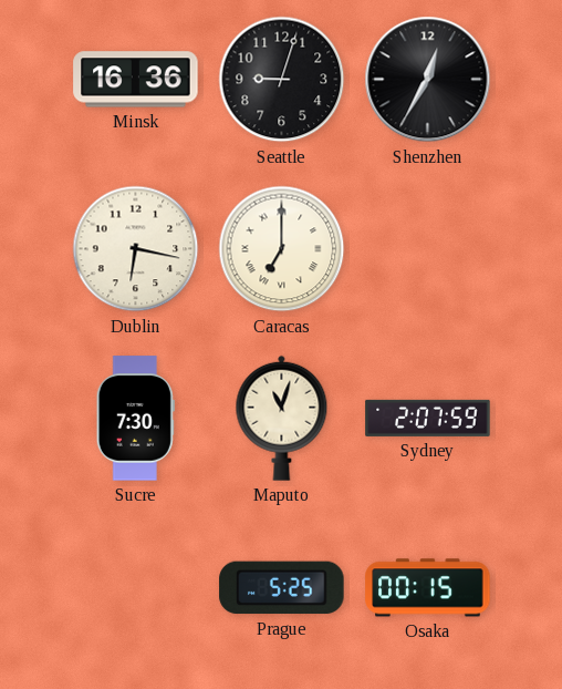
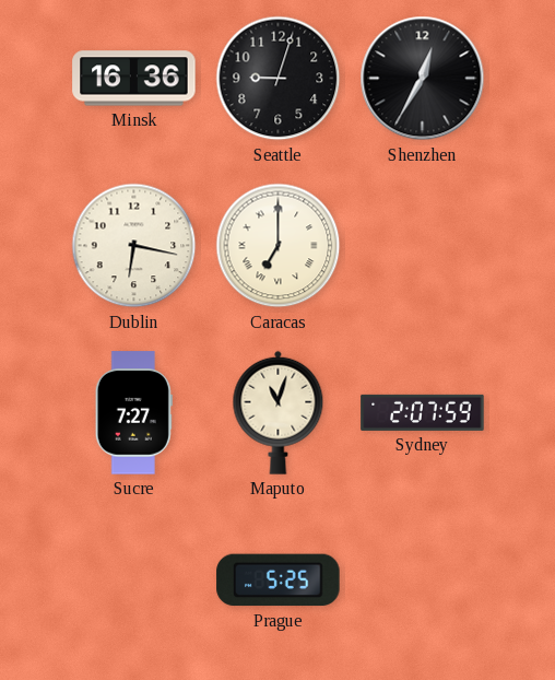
Sucre: 7:30 -> 7:27
Osaka: 00:15 -> none
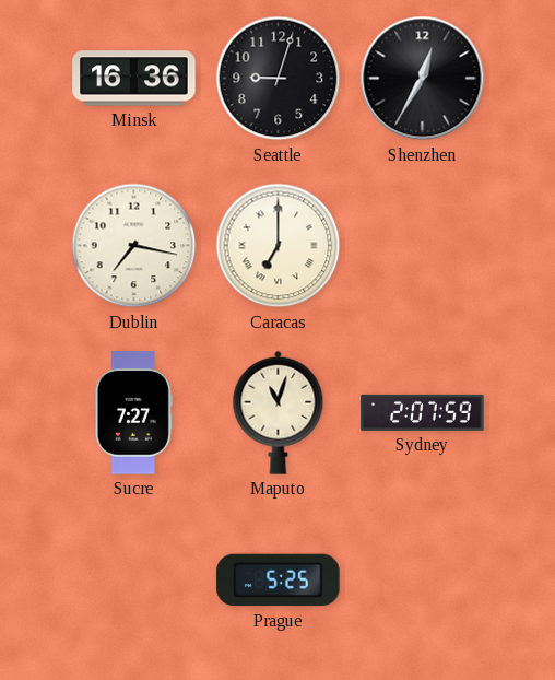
Dublin: 6:17 -> 7:17
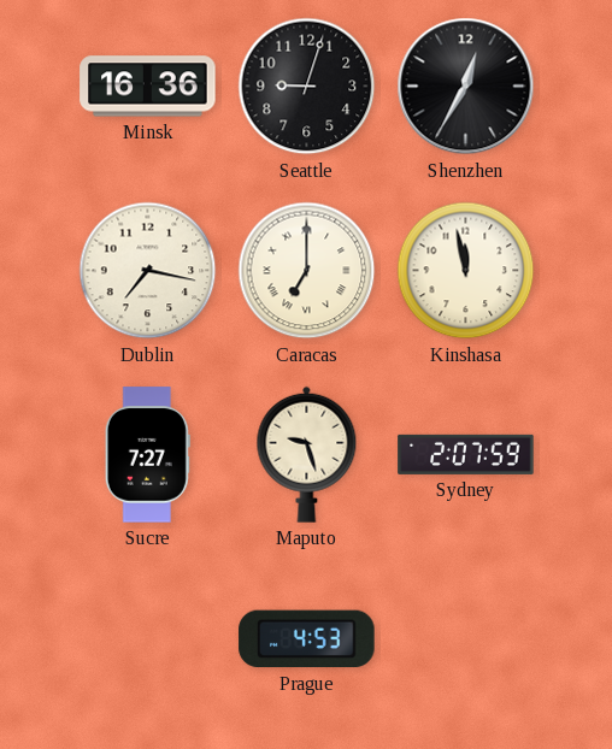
Kinshasa: none -> 11:58
Maputo: 11:03 -> 9:27
Prague: 5:25 -> 4:53
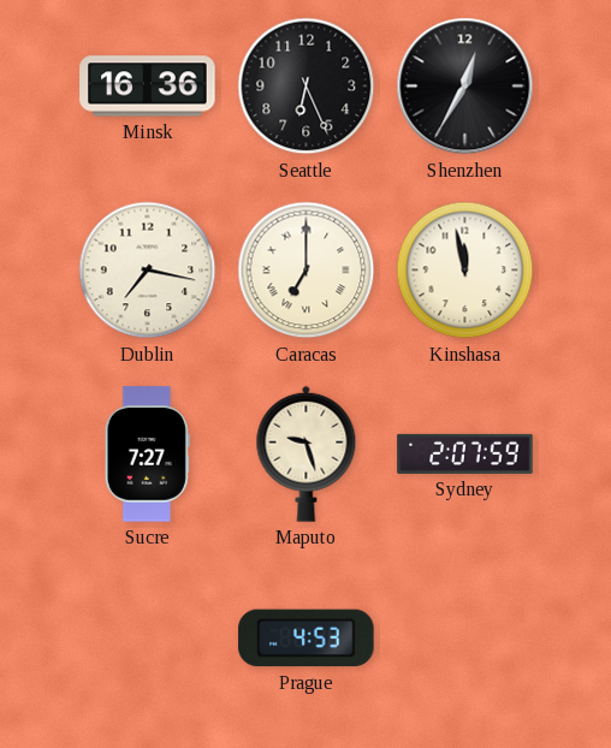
Seattle: 9:03 -> 6:26
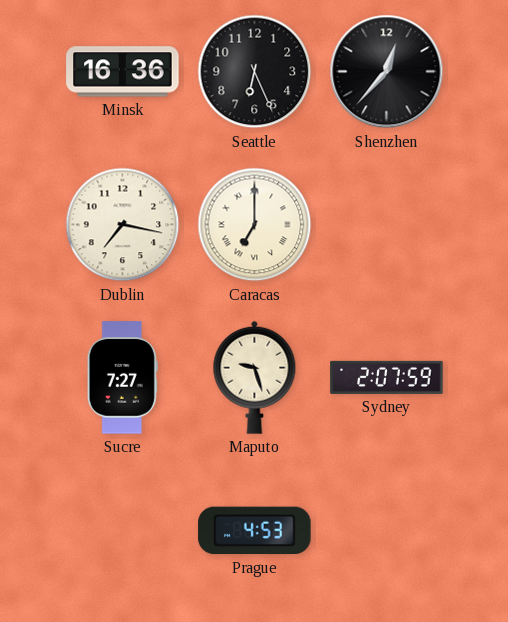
Shenzhen: 12:35 -> 12:37
Kinshasa: 11:58 -> none
